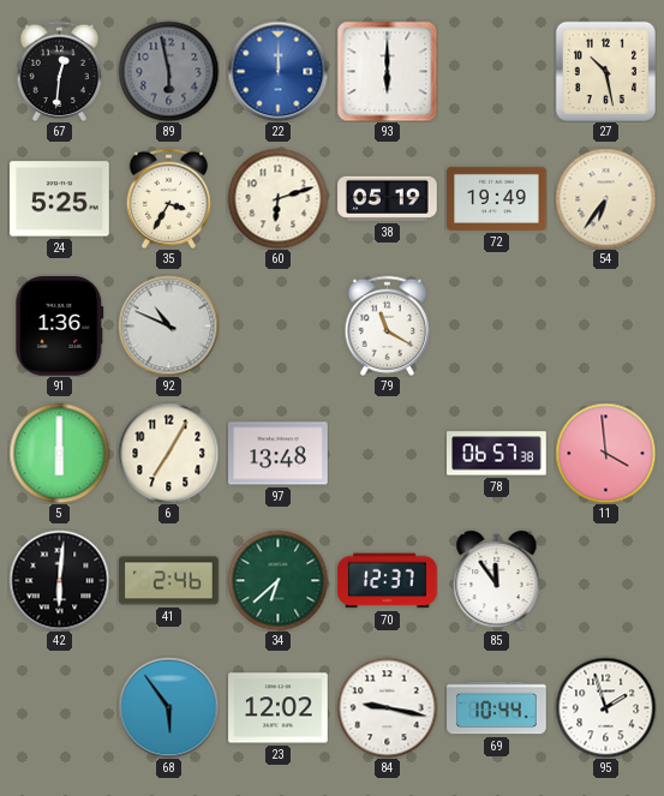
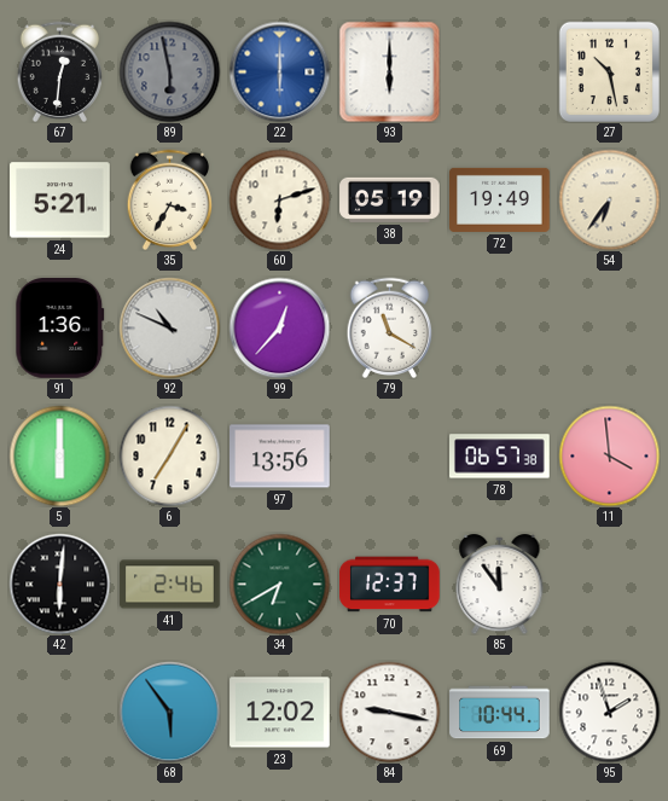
22: 12:00 -> 6:00
24: 5:25 -> 5:21
99: none -> 12:37
97: 13:48 -> 13:56
34: 6:38 -> 6:40
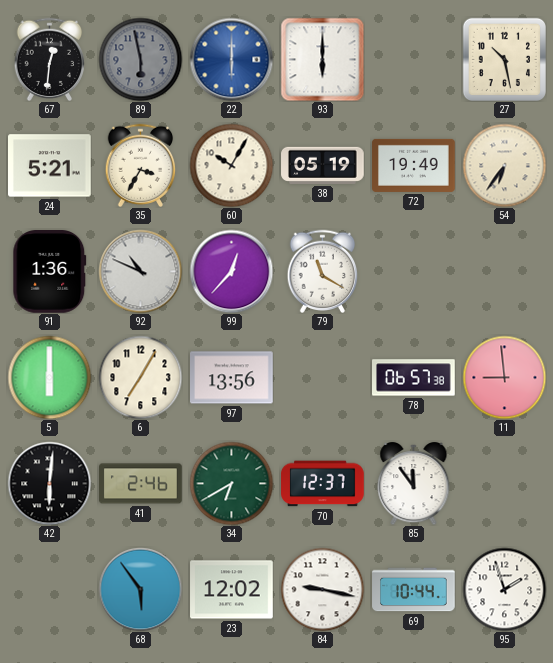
60: 6:12 -> 10:05
11: 3:59 -> 8:59
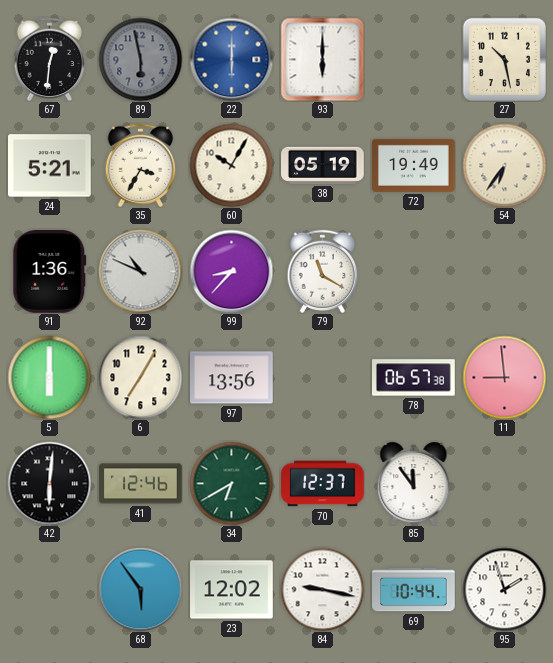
99: 12:37 -> 8:37
41: 2:46 -> 12:46
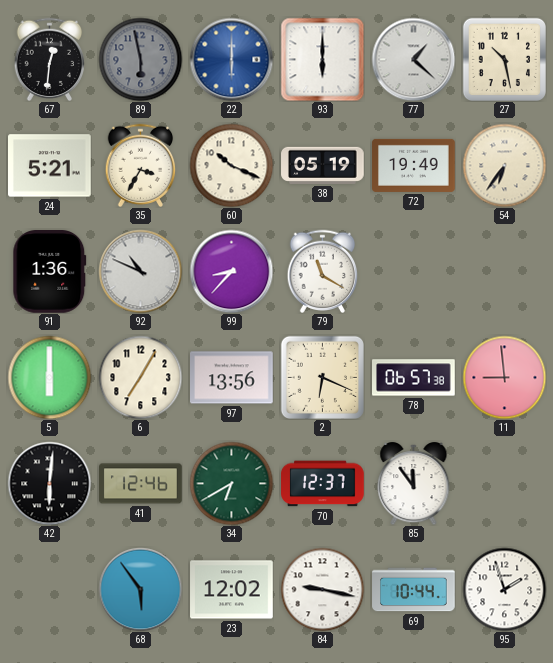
77: none -> 1:22
60: 10:05 -> 10:19
2: none -> 6:19
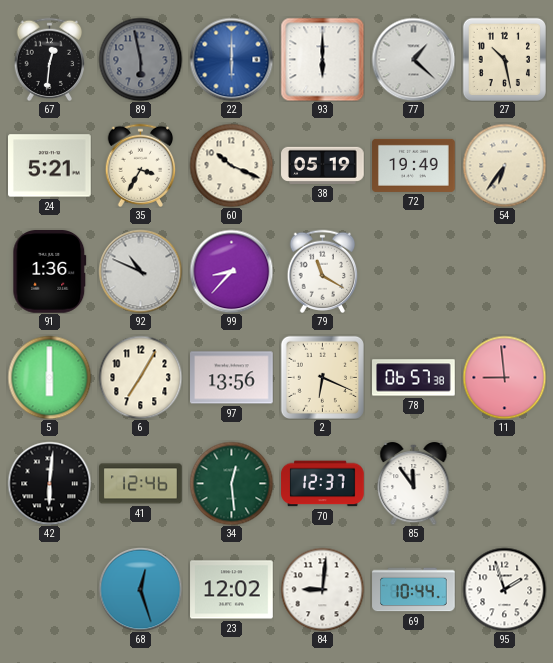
34: 6:40 -> 12:29
68: 5:54 -> 12:27
84: 9:17 -> 9:01
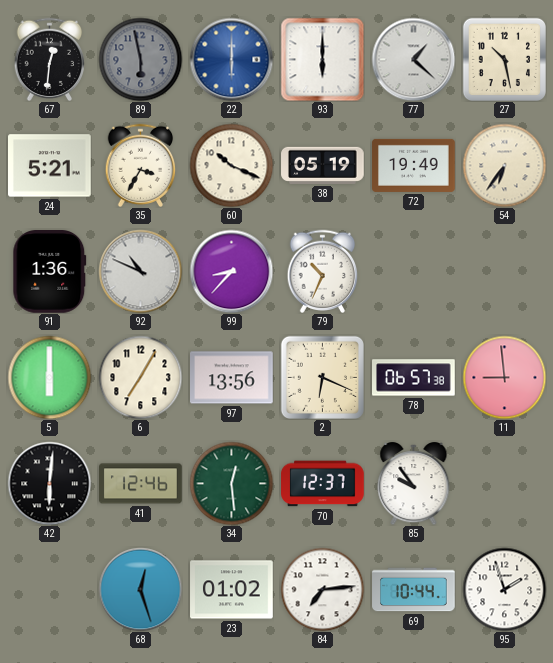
79: 11:20 -> 10:34
85: 11:54 -> 9:54
23: 12:02 -> 01:02
84: 9:01 -> 7:14
